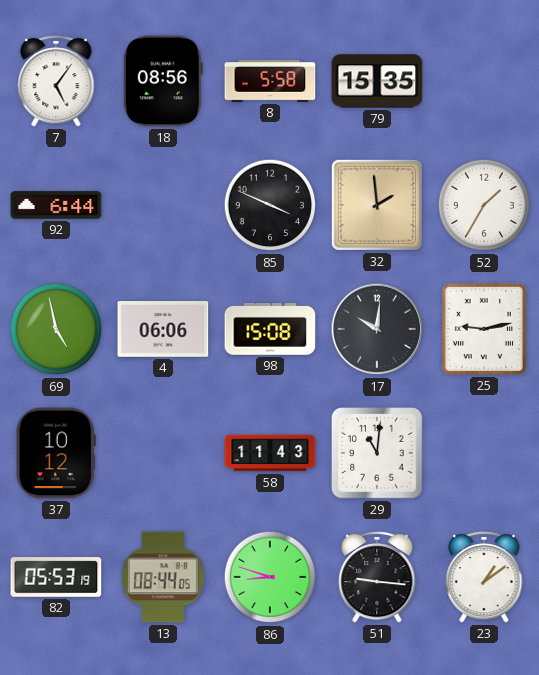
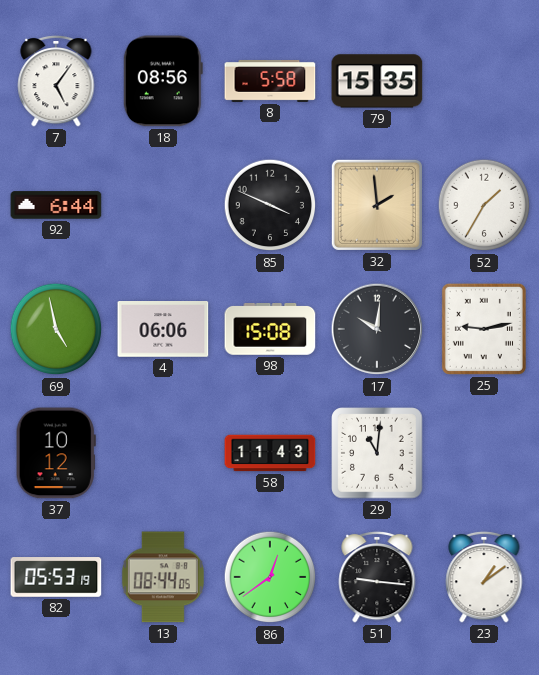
86: 8:48 -> 12:39
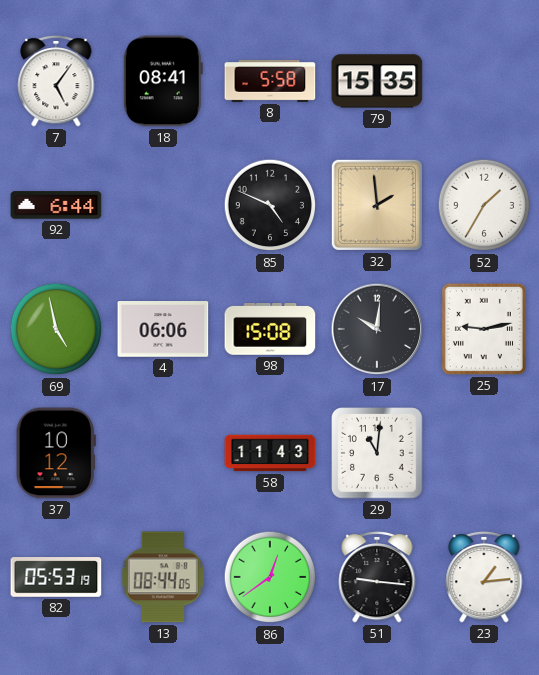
18: 08:56 -> 08:41
85: 3:49 -> 4:49
23: 1:09 -> 1:14
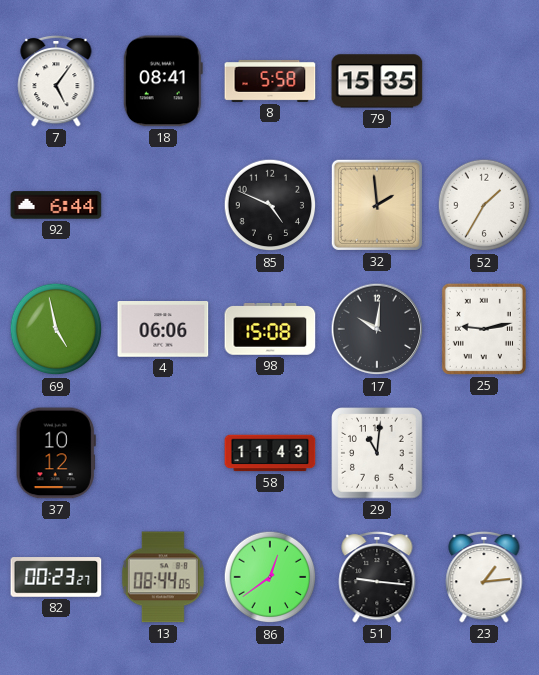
82: 05:53 -> 00:23
